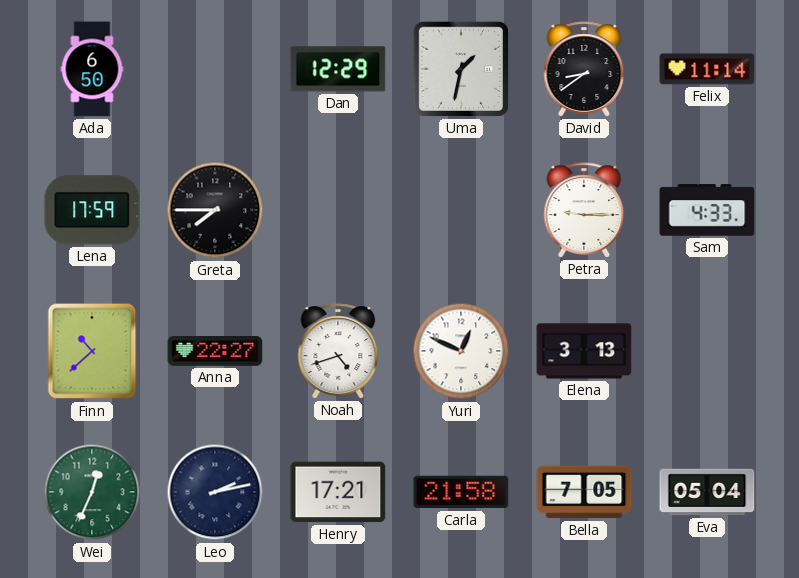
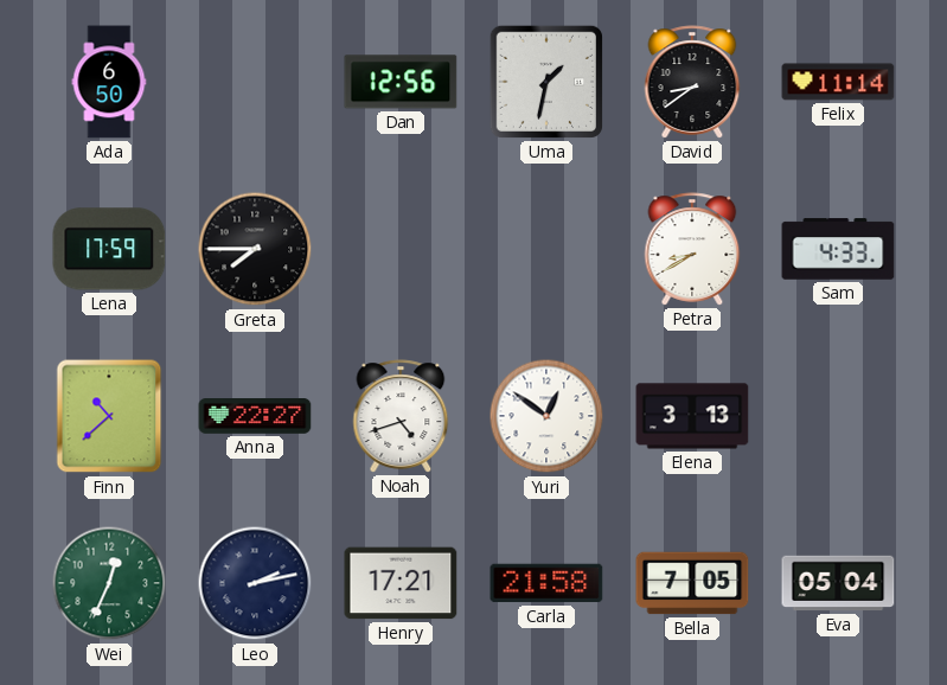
Dan: 12:29 -> 12:56
Petra: 9:15 -> 8:40
Yuri: 12:49 -> 12:51
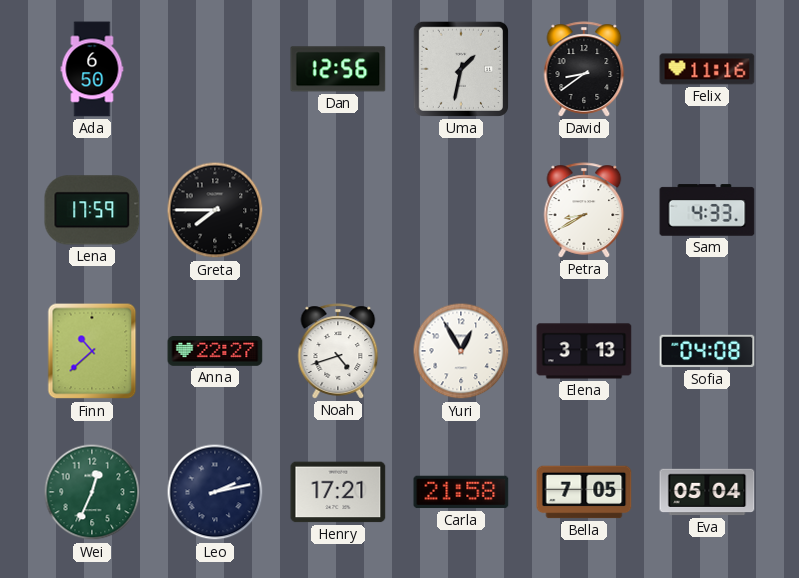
Felix: 11:14 -> 11:16
Yuri: 12:51 -> 12:55
Sofia: none -> 04:08
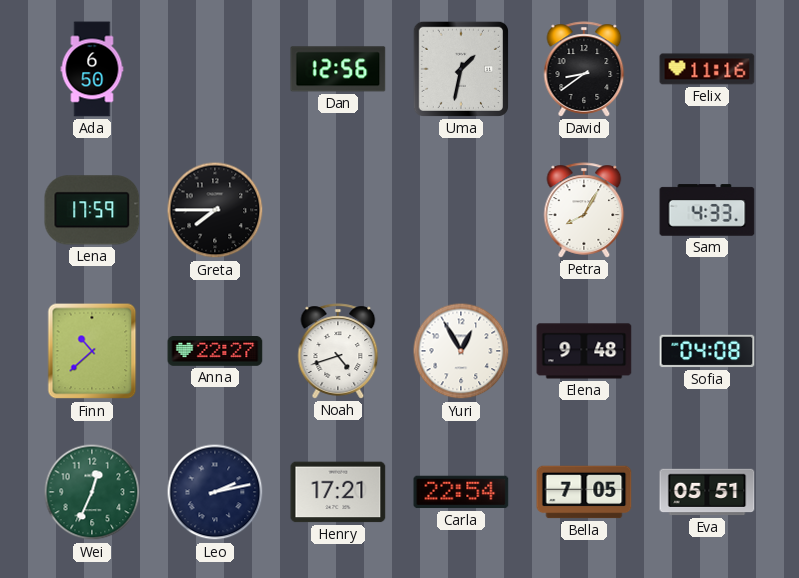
Petra: 8:40 -> 8:05
Elena: 3:13 -> 9:48
Carla: 21:58 -> 22:54
Eva: 05:04 -> 05:51
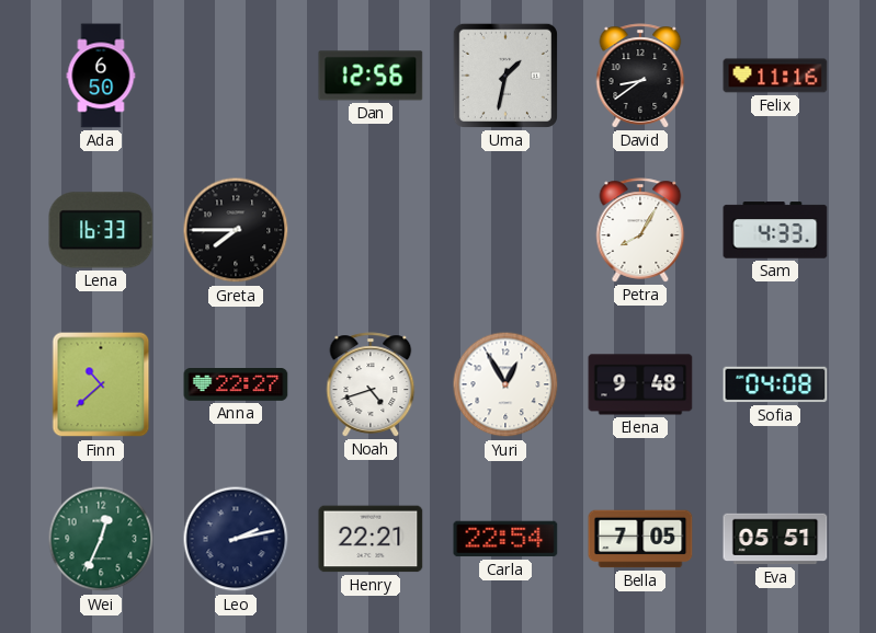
Lena: 17:59 -> 16:33
Henry: 17:21 -> 22:21
